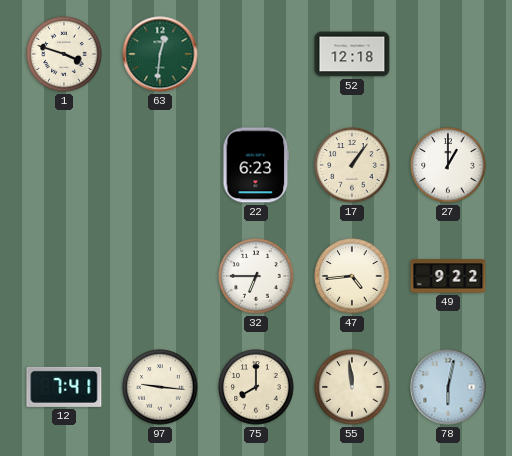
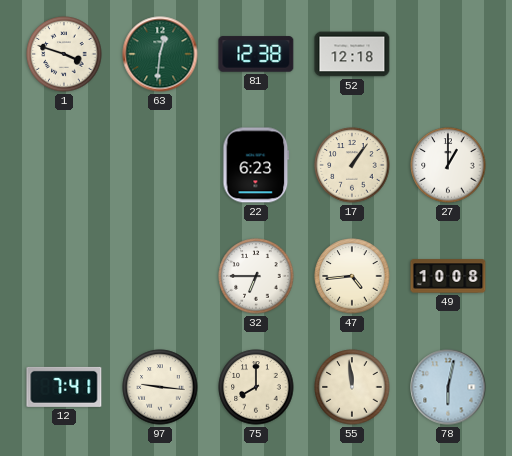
81: none -> 12:38
49: 9:22 -> 10:08
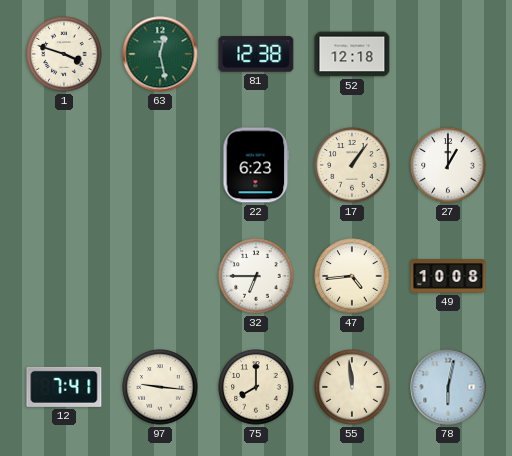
63: 12:31 -> 12:28
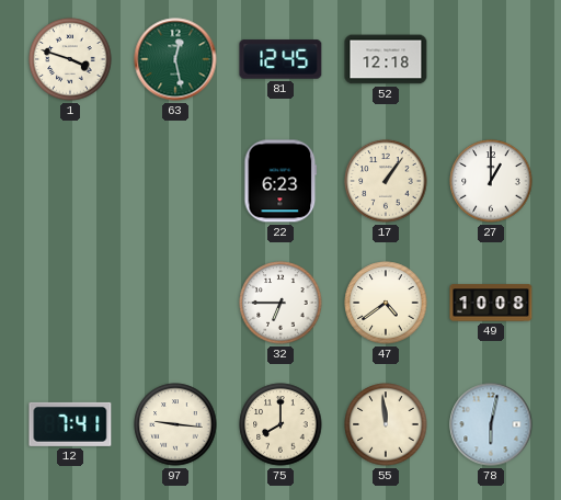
81: 12:38 -> 12:45
47: 4:44 -> 4:39
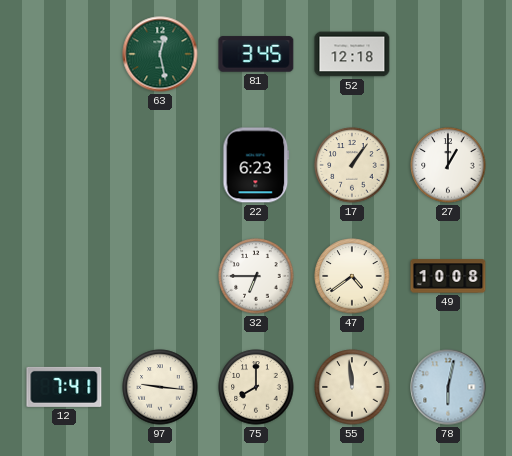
1: 3:48 -> none
81: 12:45 -> 3:45
